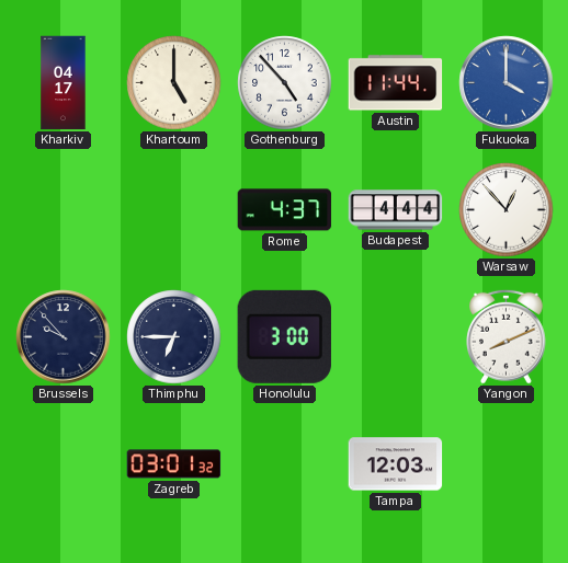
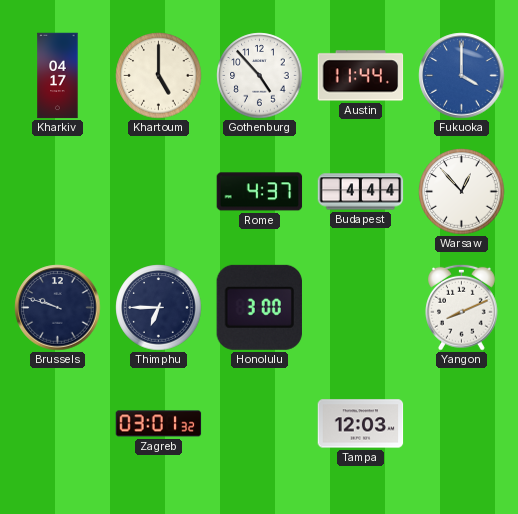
Brussels: 9:53 -> 9:48
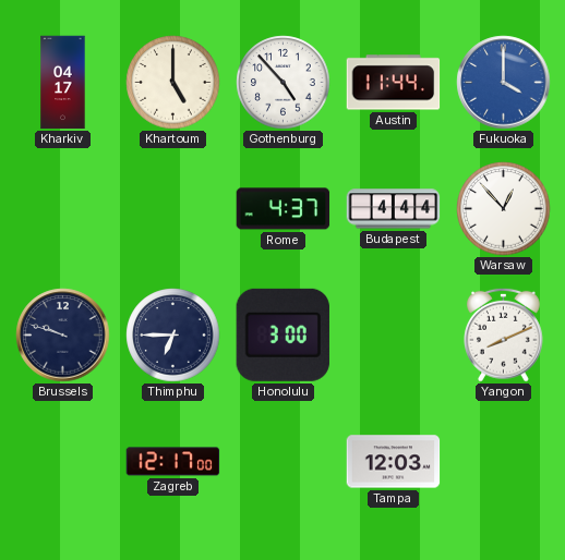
Zagreb: 03:01 -> 12:17
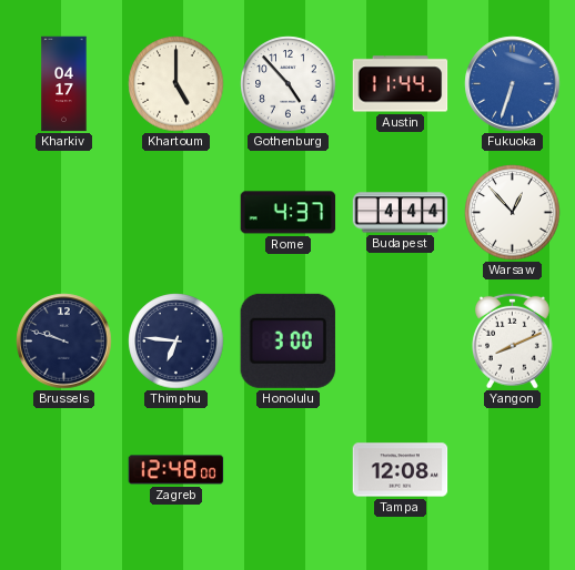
Fukuoka: 4:00 -> 6:33
Thimphu: 6:45 -> 6:46
Zagreb: 12:17 -> 12:48
Tampa: 12:03 -> 12:08
